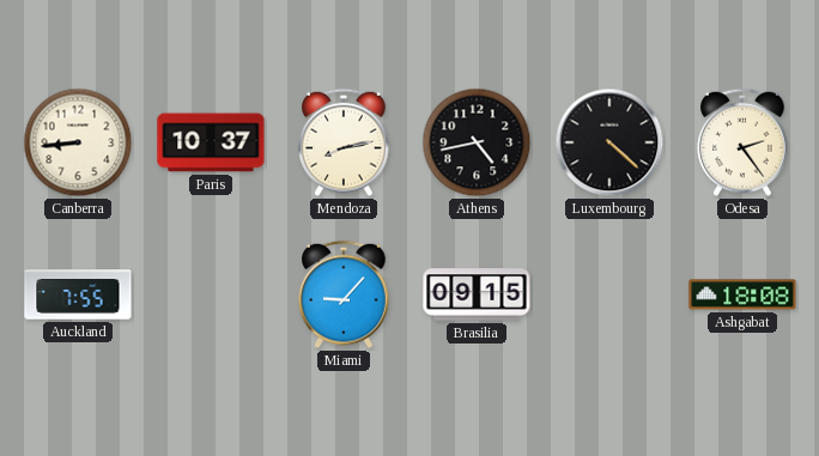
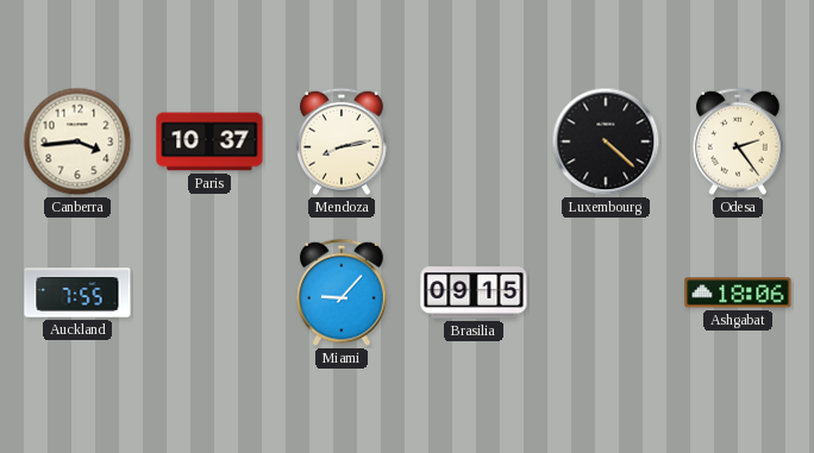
Canberra: 8:44 -> 3:44
Athens: 4:43 -> none
Ashgabat: 18:08 -> 18:06
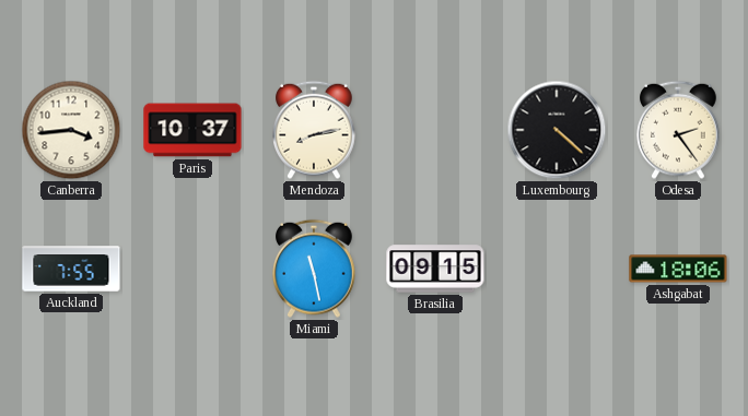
Miami: 9:07 -> 11:28
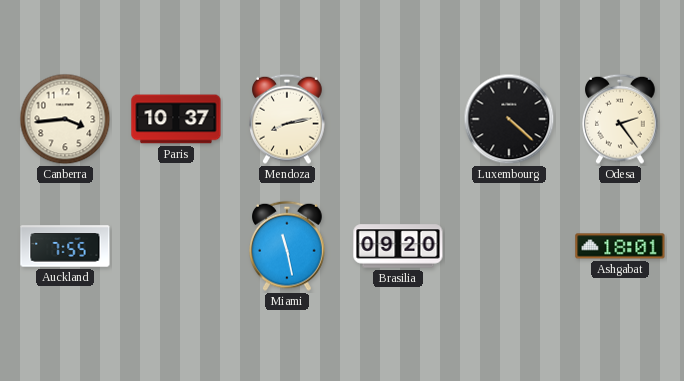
Brasilia: 09:15 -> 09:20
Ashgabat: 18:06 -> 18:01
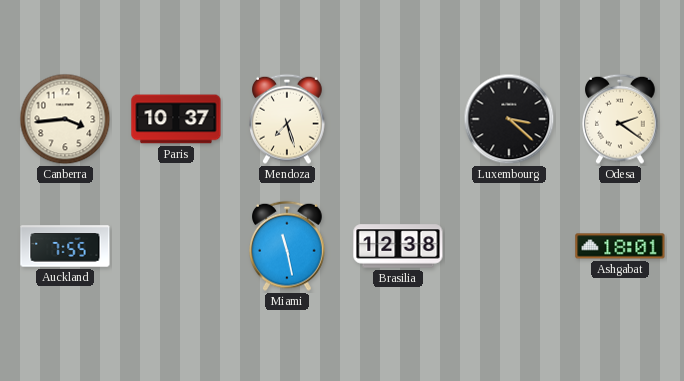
Mendoza: 8:13 -> 7:27
Luxembourg: 4:22 -> 3:22
Odesa: 2:24 -> 2:21
Brasilia: 09:20 -> 12:38
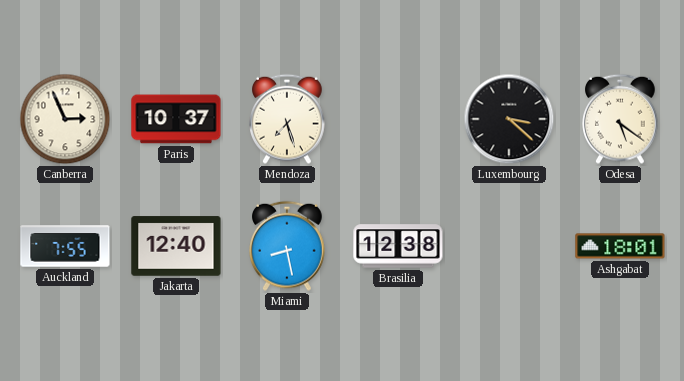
Canberra: 3:44 -> 2:56
Odesa: 2:21 -> 5:21
Jakarta: none -> 12:40
Miami: 11:28 -> 8:28
